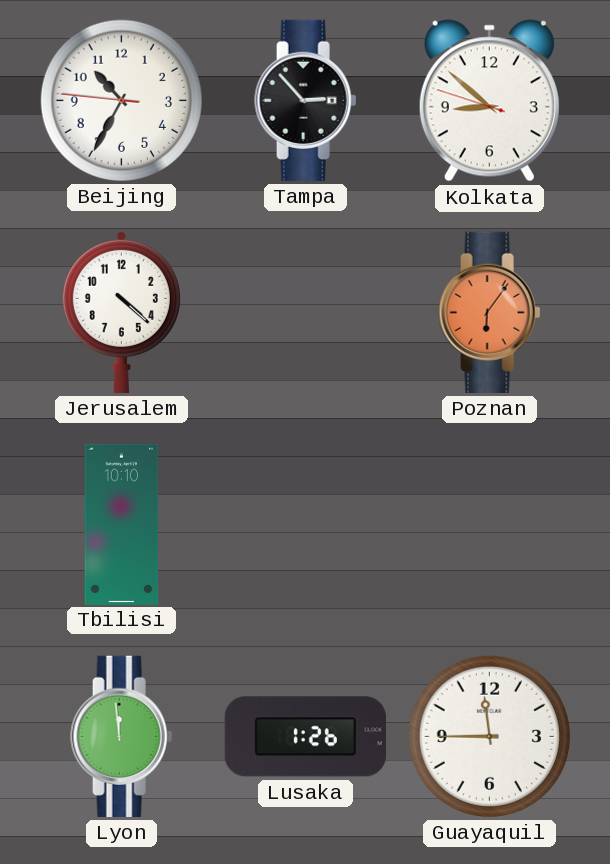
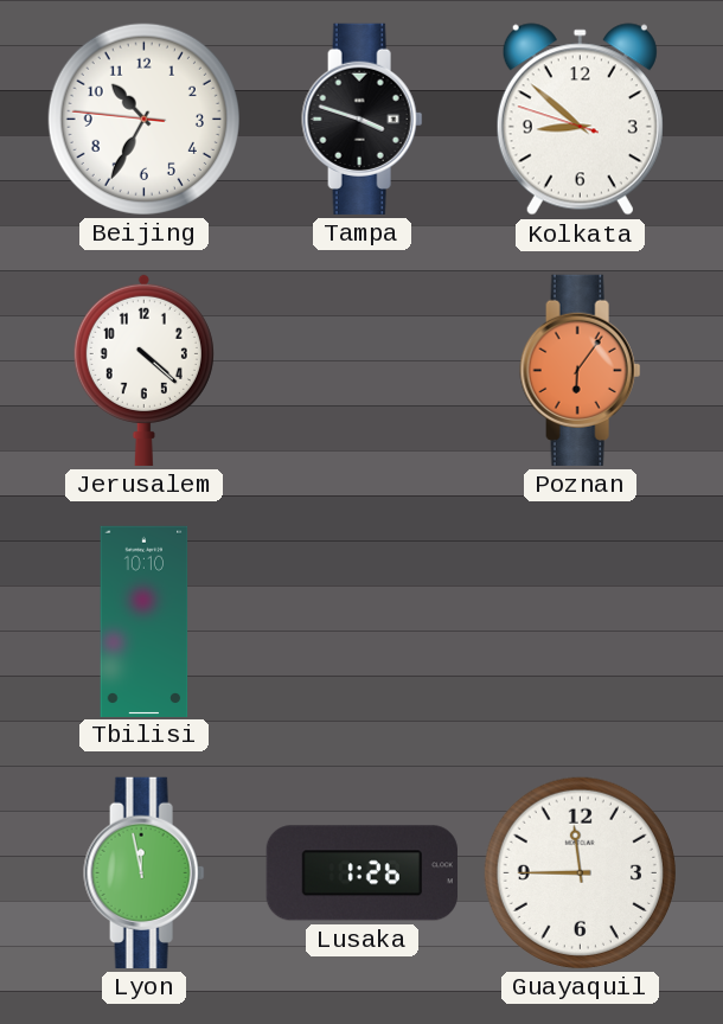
Tampa: 2:53 -> 3:48
Lyon: 11:59 -> 11:58
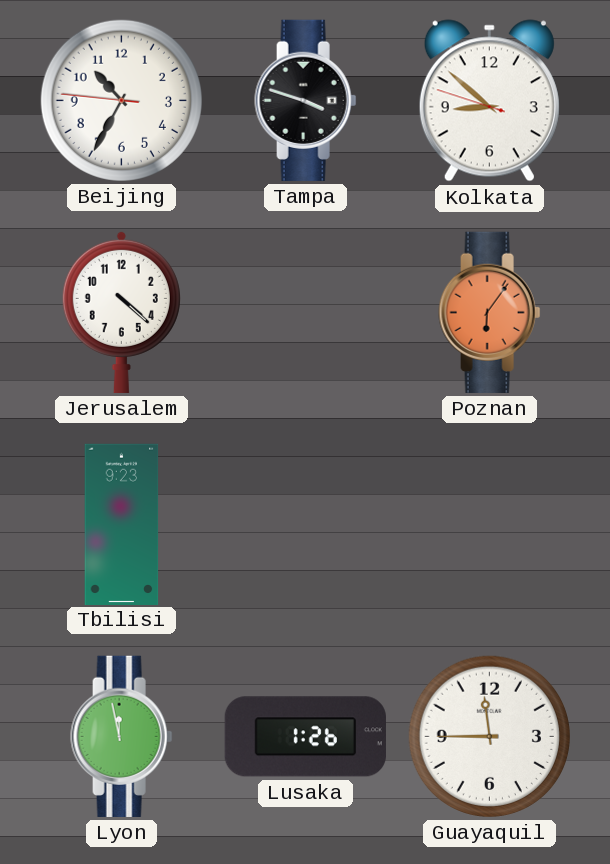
Tbilisi: 10:10 -> 9:23
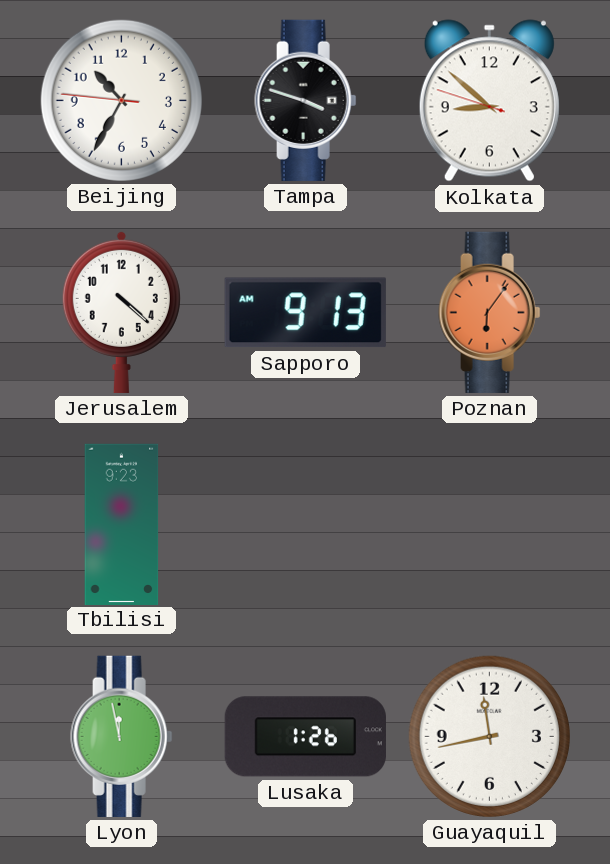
Sapporo: none -> 9:13
Guayaquil: 11:45 -> 11:43
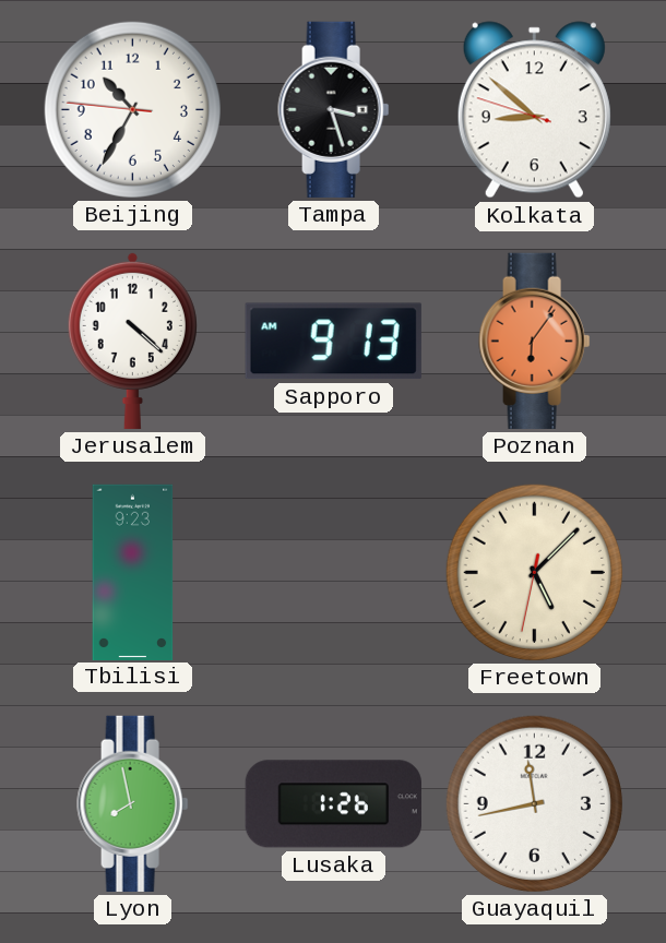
Tampa: 3:48 -> 3:27
Freetown: none -> 5:07
Lyon: 11:58 -> 7:58
